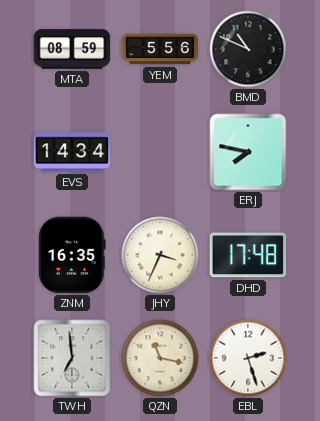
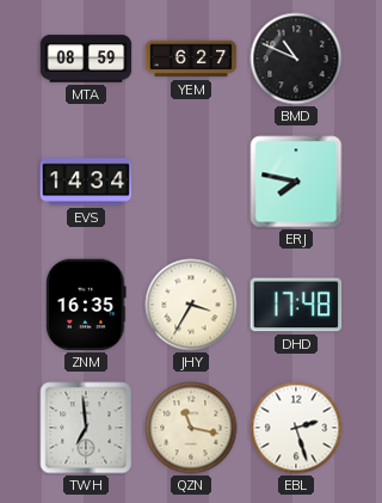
YEM: 5:56 -> 6:27
JHY: 3:34 -> 3:35
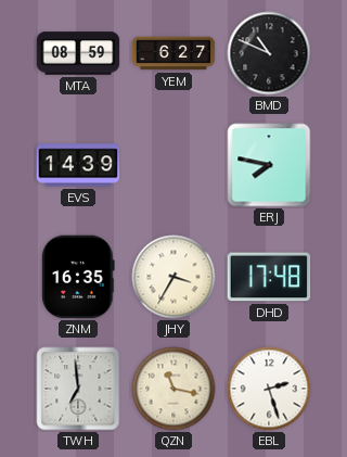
EVS: 14:34 -> 14:39
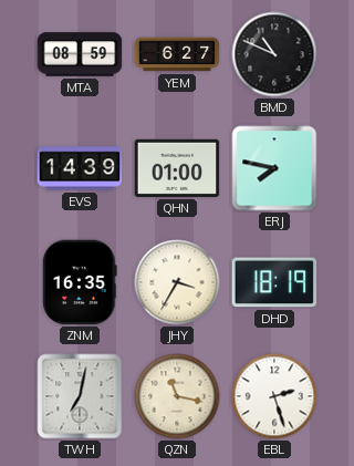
QHN: none -> 01:00
DHD: 17:48 -> 18:19
TWH: 6:59 -> 7:02
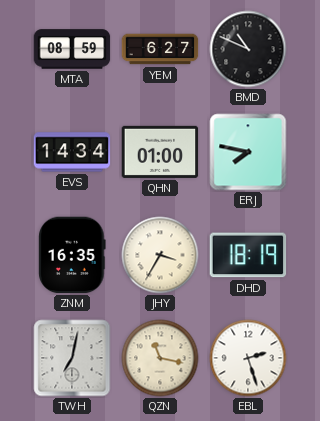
EVS: 14:39 -> 14:34
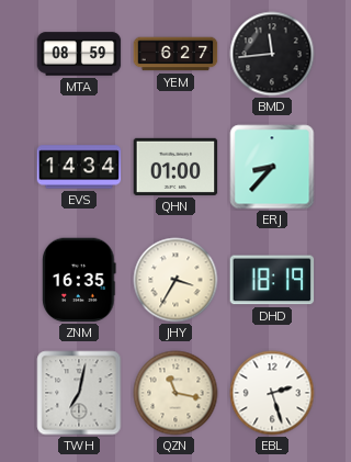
BMD: 10:49 -> 11:44
ERJ: 7:47 -> 8:37
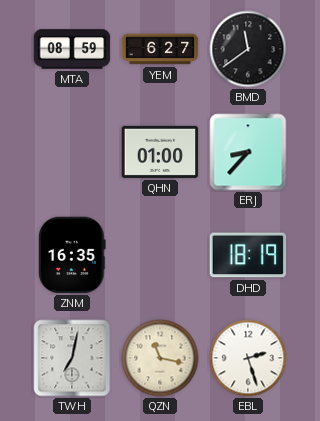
BMD: 11:44 -> 11:39
EVS: 14:34 -> none
JHY: 3:35 -> none
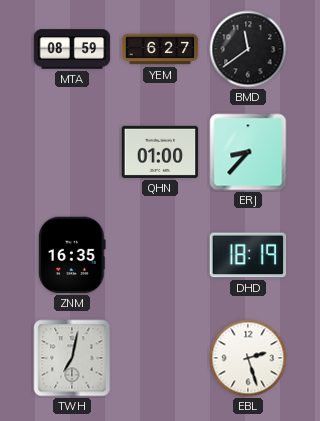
QZN: 11:17 -> none
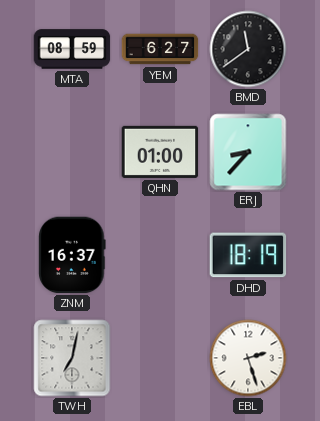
ZNM: 16:35 -> 16:37
